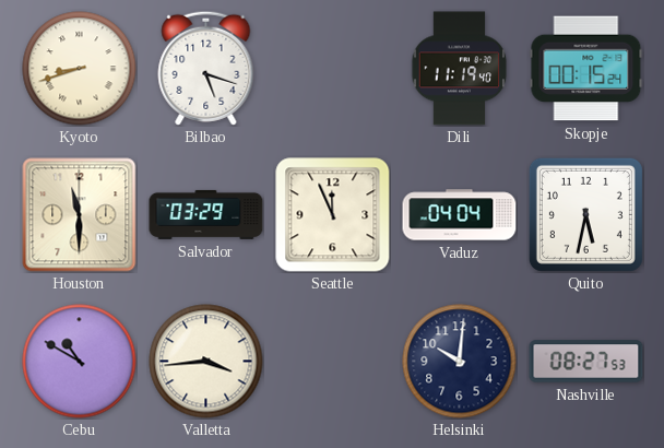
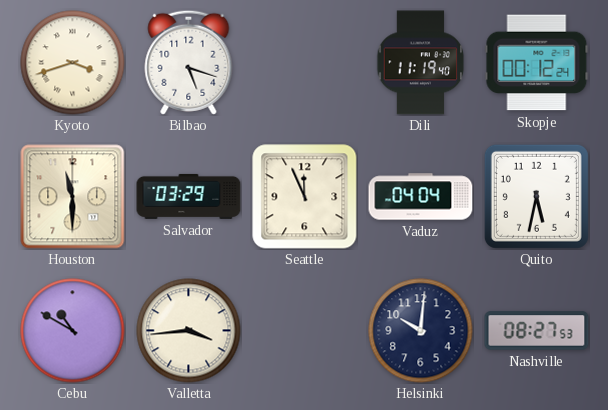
Kyoto: 8:42 -> 3:42
Skopje: 00:15 -> 00:12
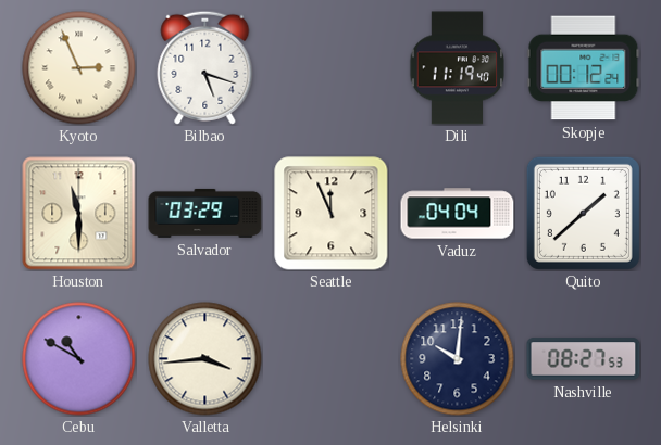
Kyoto: 3:42 -> 2:56
Quito: 5:32 -> 1:38
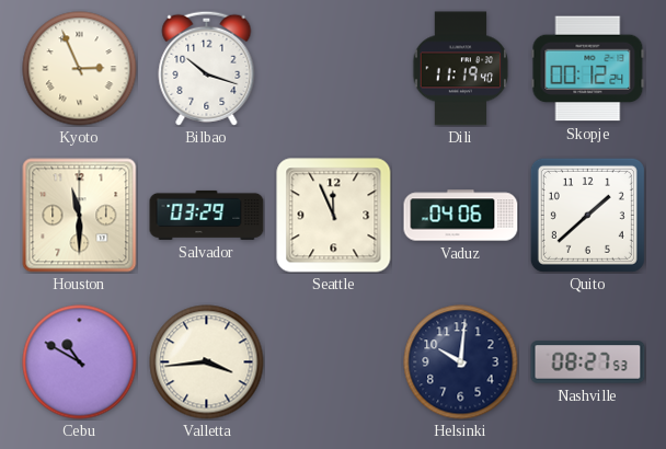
Bilbao: 5:18 -> 10:18
Vaduz: 04:04 -> 04:06
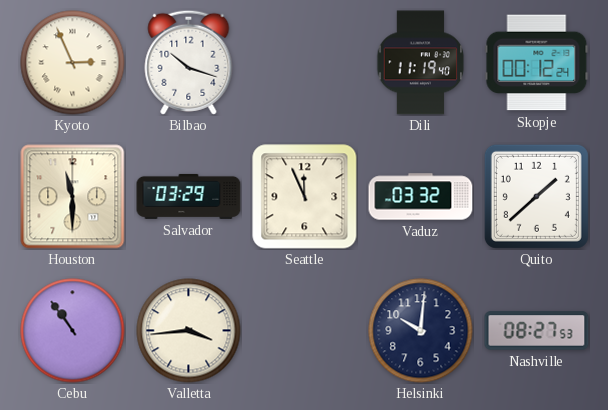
Vaduz: 04:06 -> 03:32
Cebu: 10:50 -> 10:54
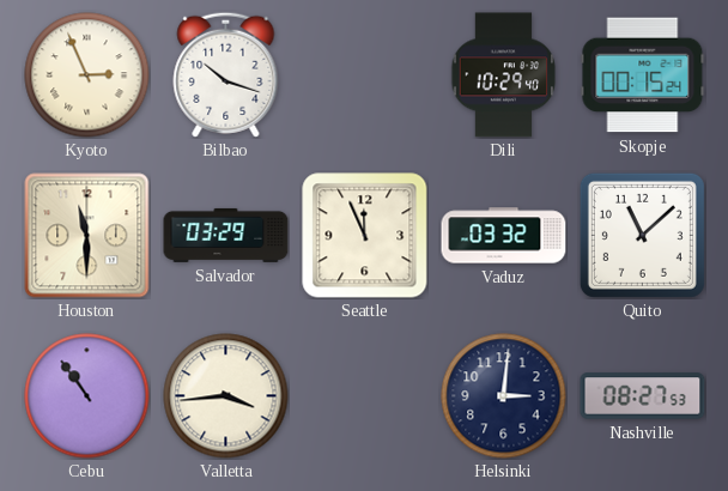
Dili: 11:19 -> 10:29
Skopje: 00:12 -> 00:15
Quito: 1:38 -> 11:08
Helsinki: 10:01 -> 3:01
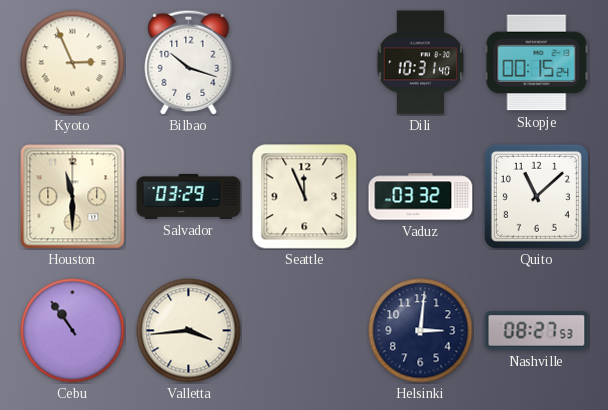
Dili: 10:29 -> 10:31
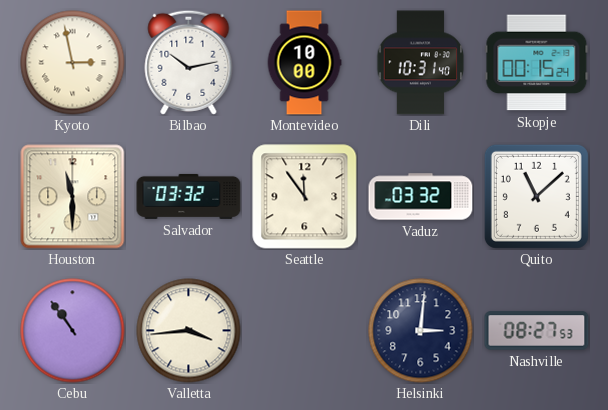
Kyoto: 2:56 -> 2:58
Bilbao: 10:18 -> 10:13
Montevideo: none -> 10:00
Salvador: 03:29 -> 03:32
Seattle: 11:56 -> 11:54
